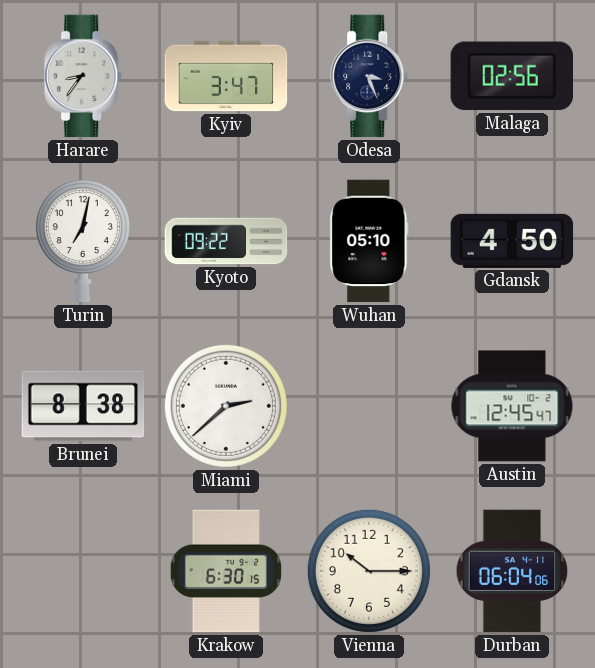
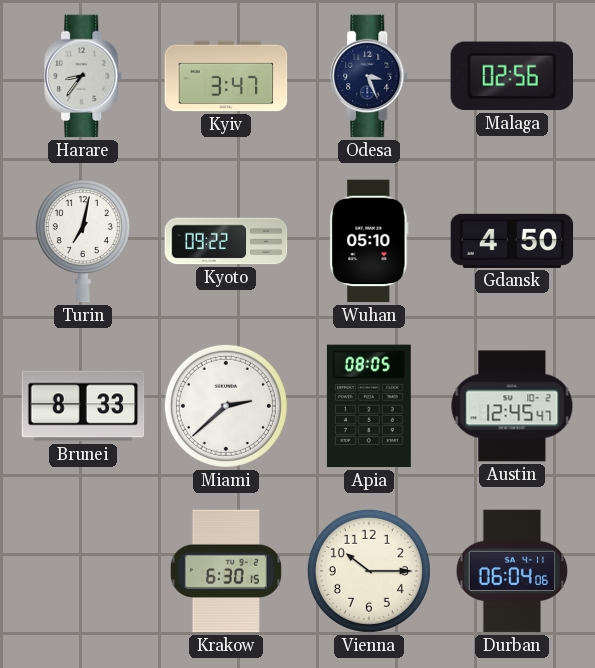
Brunei: 8:38 -> 8:33
Apia: none -> 08:05
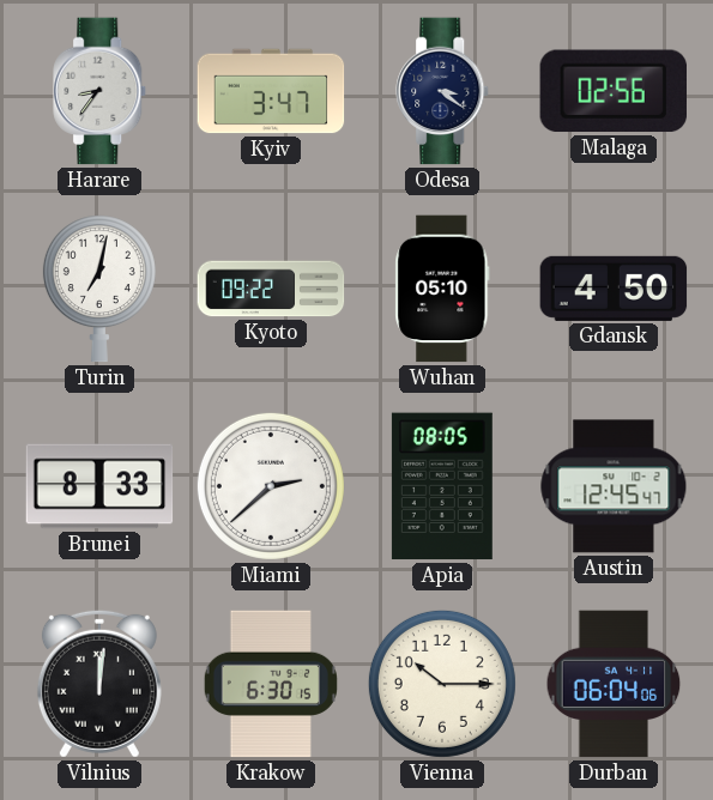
Odesa: 3:26 -> 3:21
Vilnius: none -> 12:01
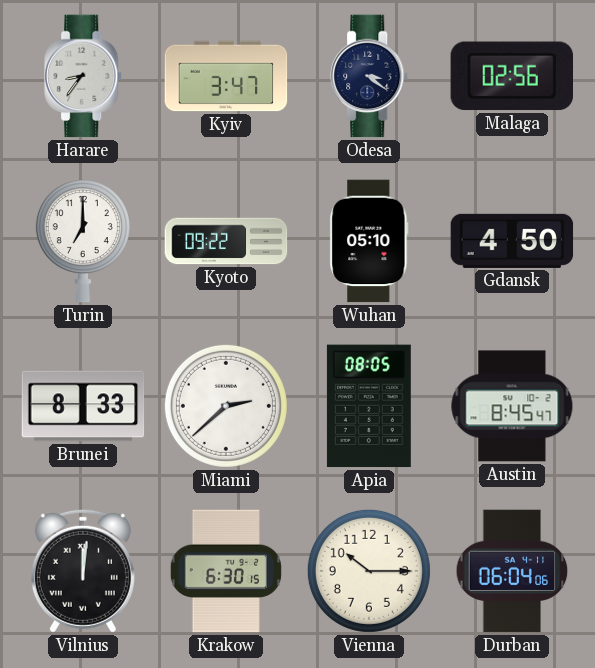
Turin: 7:02 -> 7:00
Austin: 12:45 -> 8:45
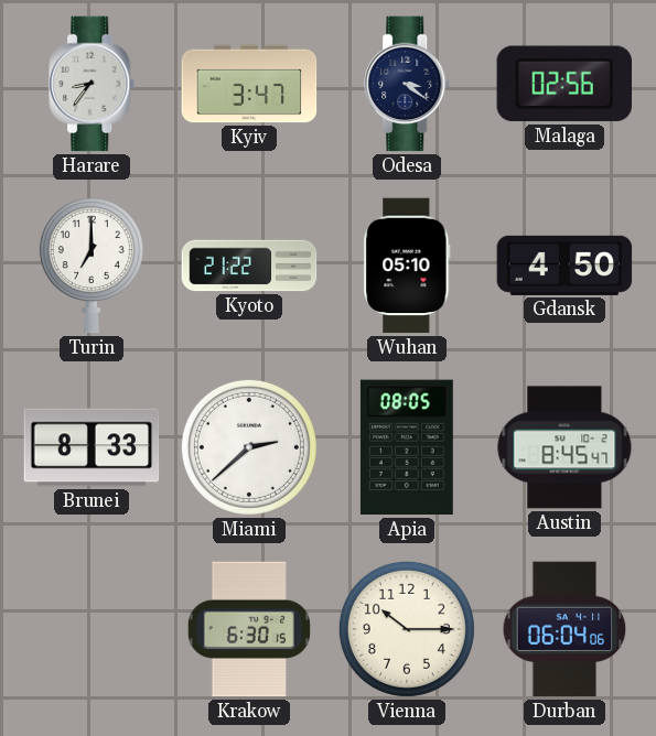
Kyoto: 09:22 -> 21:22
Vilnius: 12:01 -> none
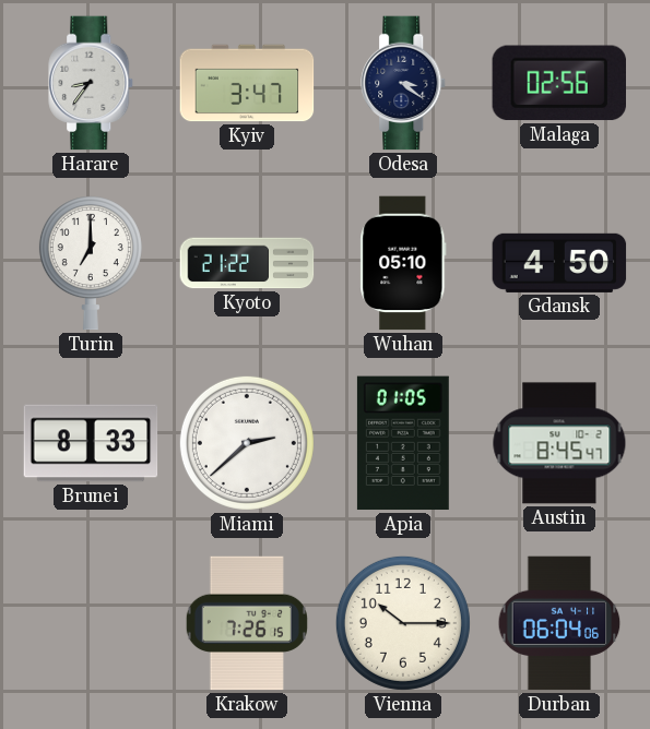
Apia: 08:05 -> 01:05
Krakow: 6:30 -> 7:26
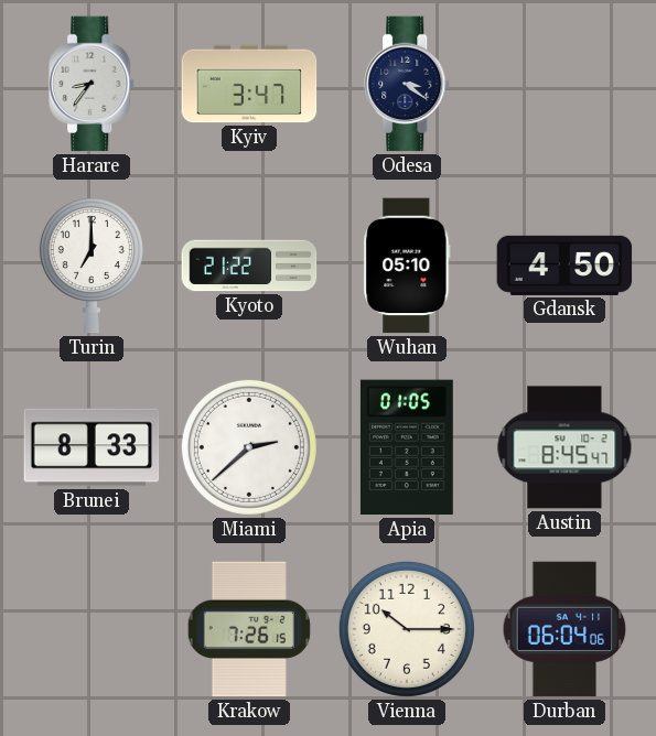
Malaga: 02:56 -> none
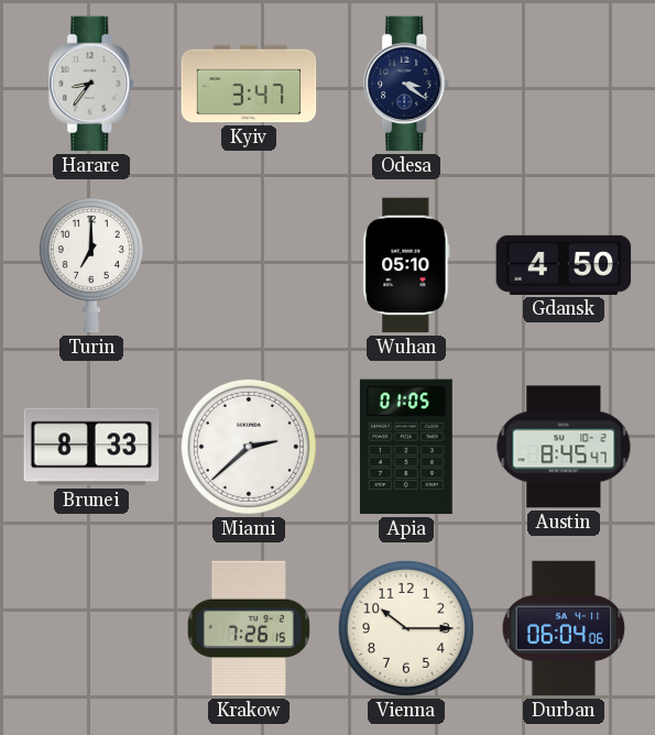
Kyoto: 21:22 -> none
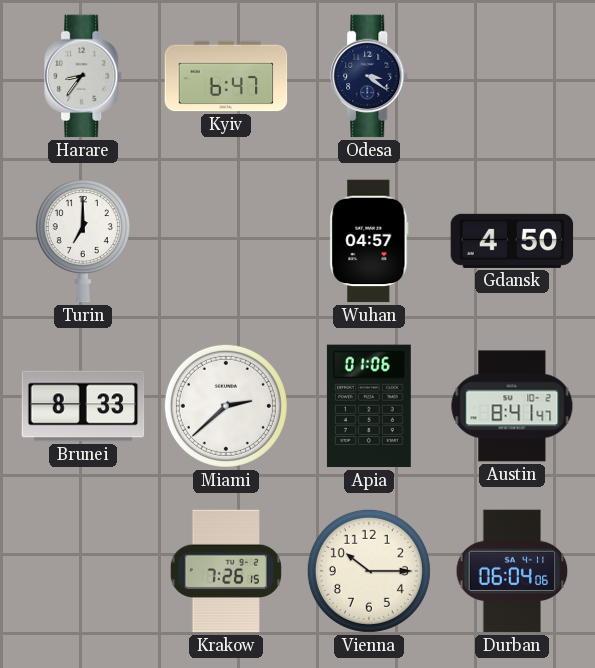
Kyiv: 3:47 -> 6:47
Wuhan: 05:10 -> 04:57
Apia: 01:05 -> 01:06
Austin: 8:45 -> 8:41
